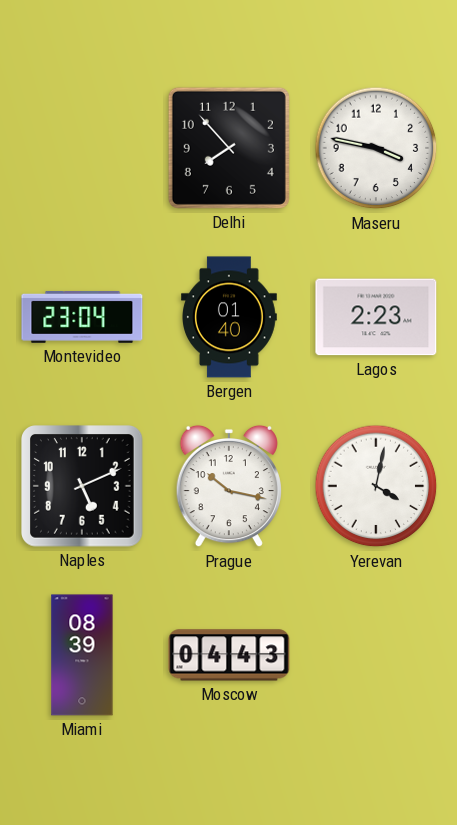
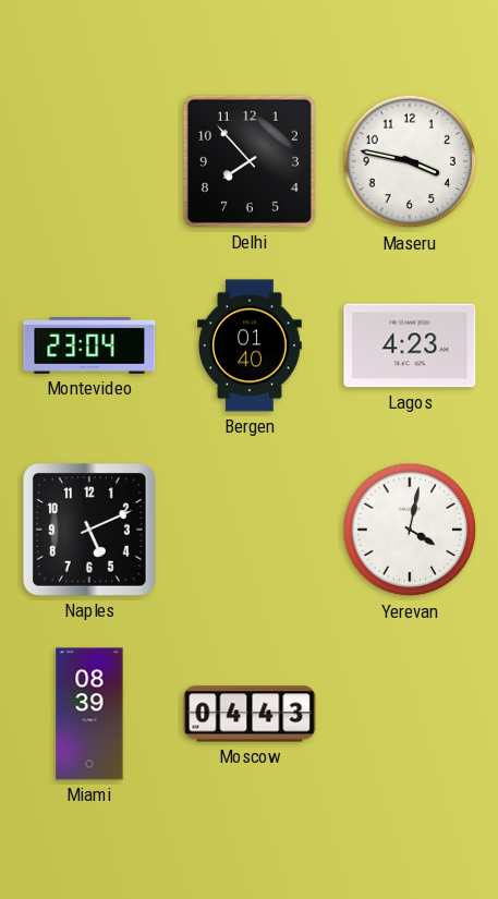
Lagos: 2:23 -> 4:23
Prague: 10:17 -> none
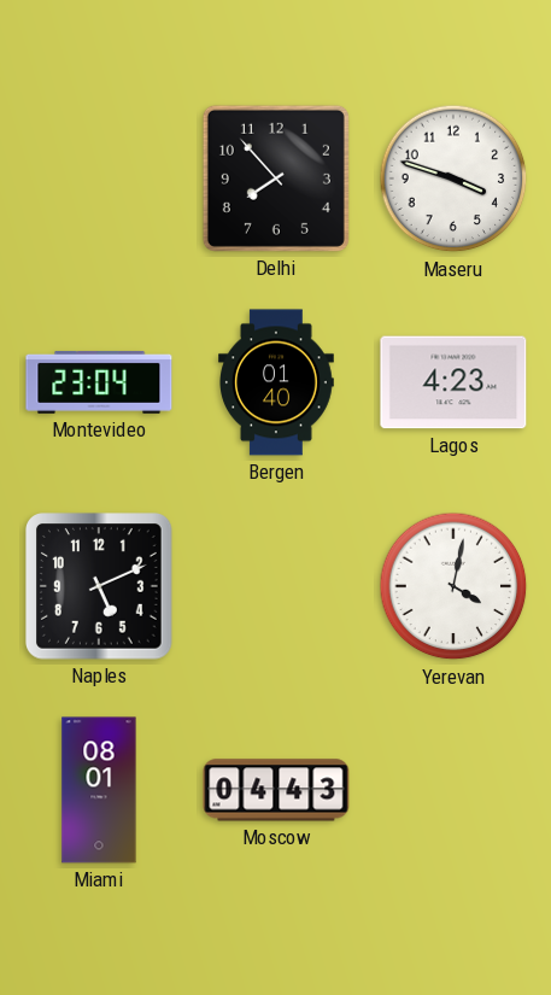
Maseru: 3:47 -> 3:48
Miami: 08:39 -> 08:01
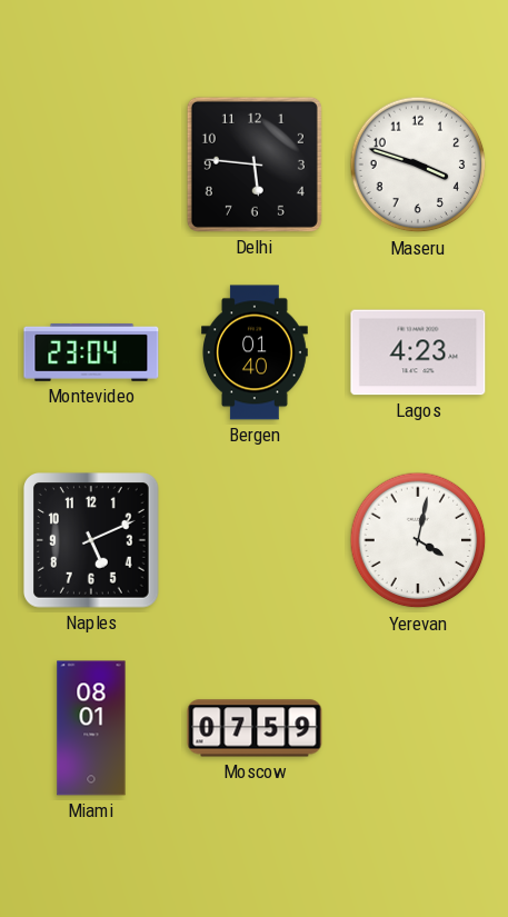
Delhi: 7:53 -> 5:46
Moscow: 04:43 -> 07:59
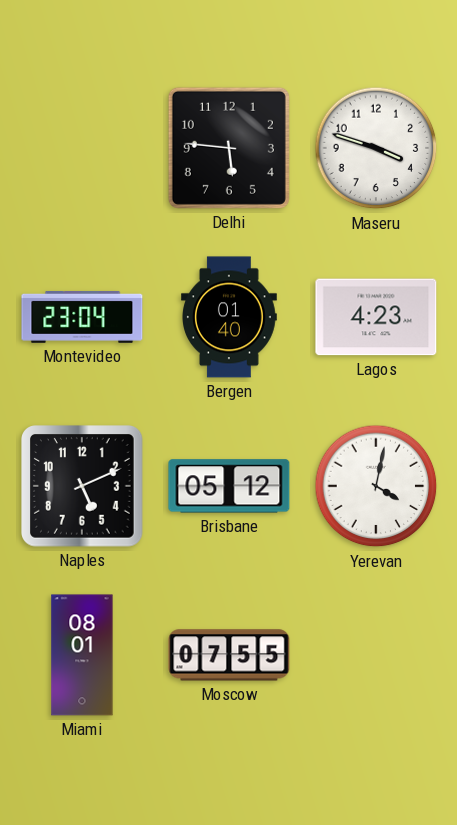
Brisbane: none -> 05:12
Moscow: 07:59 -> 07:55
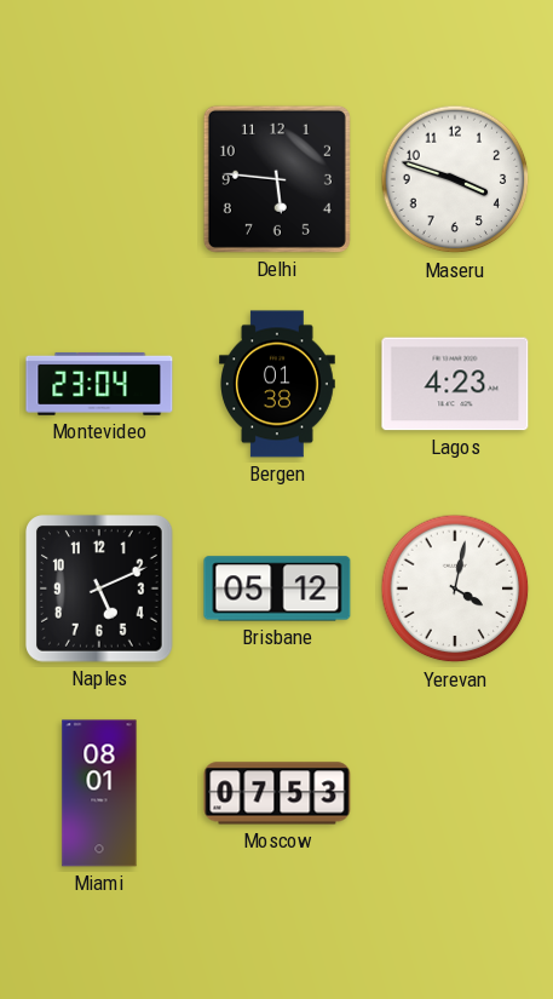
Bergen: 01:40 -> 01:38
Moscow: 07:55 -> 07:53
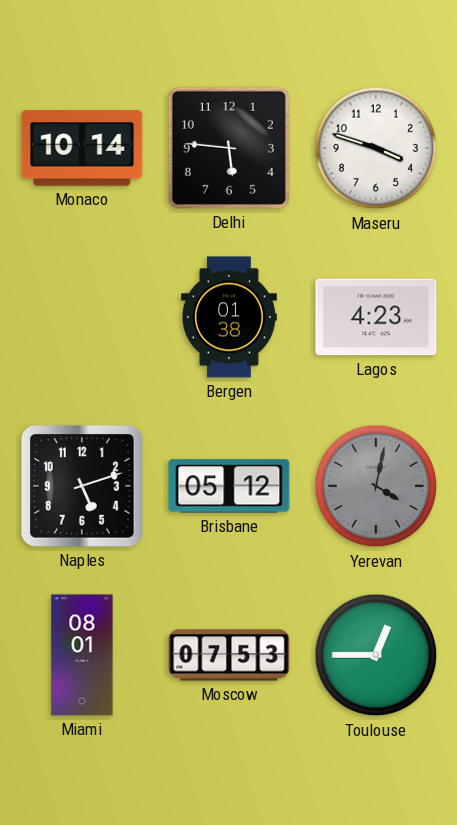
Monaco: none -> 10:14
Montevideo: 23:04 -> none
Naples: 5:11 -> 5:12
Yerevan dial: white -> grey
Toulouse: none -> 12:45
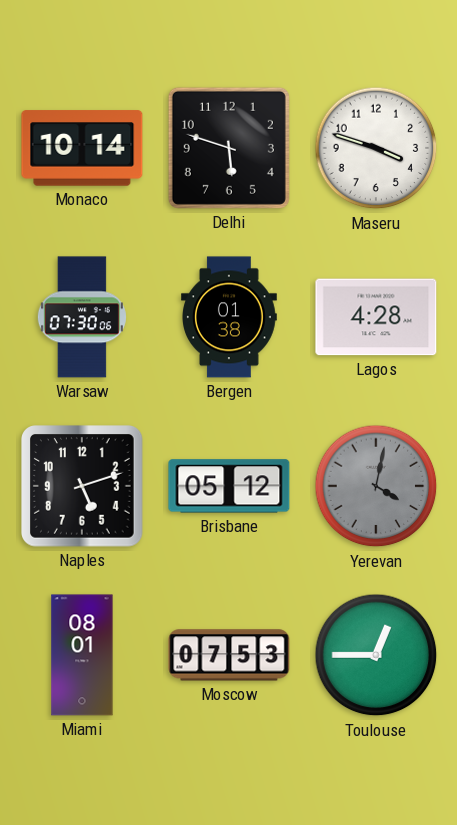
Delhi: 5:46 -> 5:48
Warsaw: none -> 07:30
Lagos: 4:23 -> 4:28
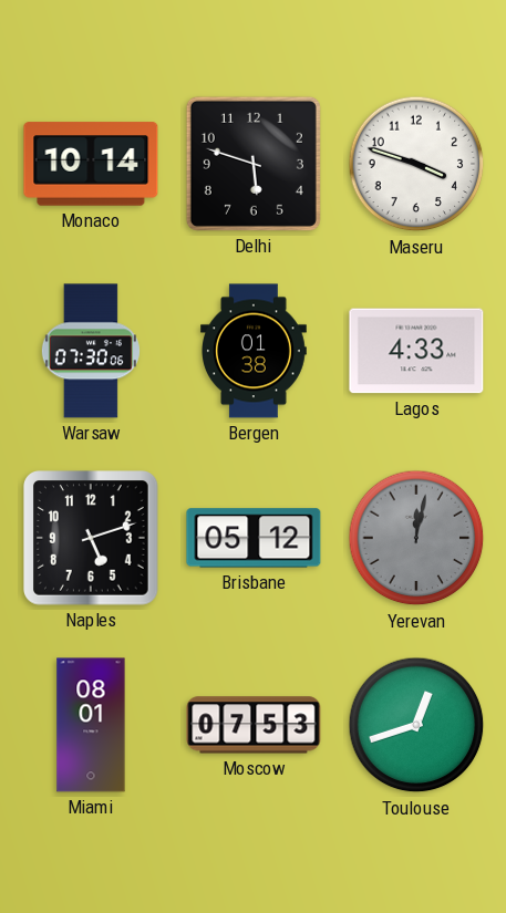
Lagos: 4:28 -> 4:33
Yerevan: 4:02 -> 12:02
Toulouse: 12:45 -> 12:42
